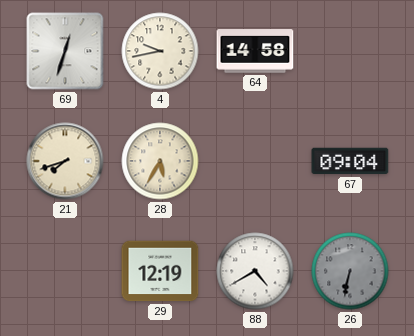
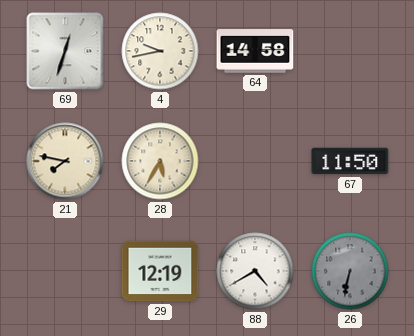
21: 7:42 -> 7:47
67: 09:04 -> 11:50
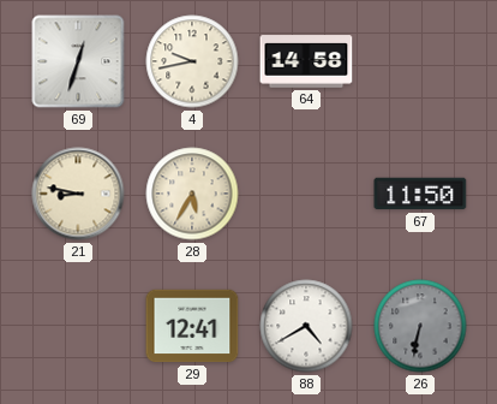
21: 7:47 -> 8:47
29: 12:19 -> 12:41
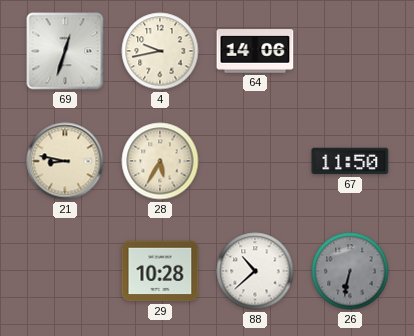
64: 14:58 -> 14:06
29: 12:41 -> 10:28
88: 4:40 -> 10:38
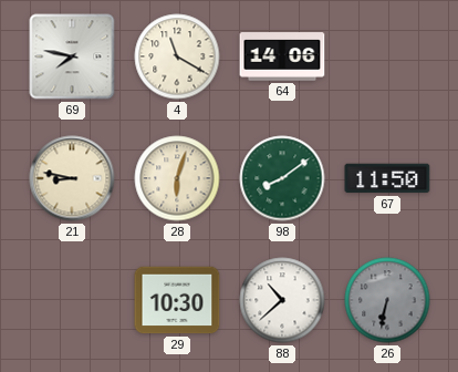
69: 12:33 -> 7:47
4: 9:43 -> 11:20
28: 5:35 -> 6:03
98: none -> 8:09
29: 10:28 -> 10:30
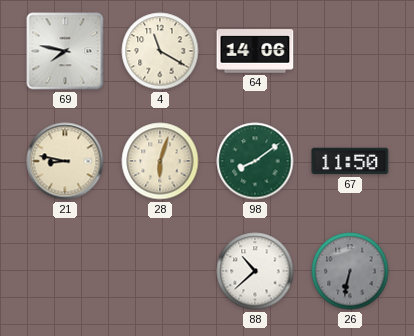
29: 10:30 -> none
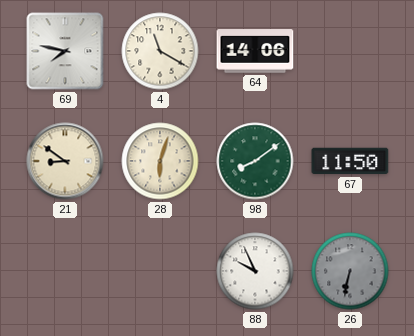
21: 8:47 -> 8:51
88: 10:38 -> 9:56
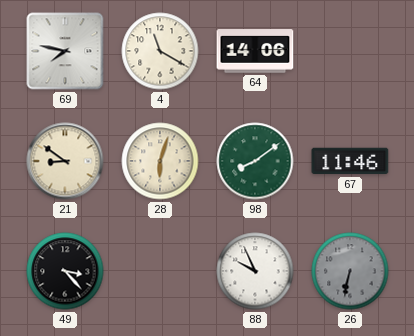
67: 11:50 -> 11:46
49: none -> 3:23
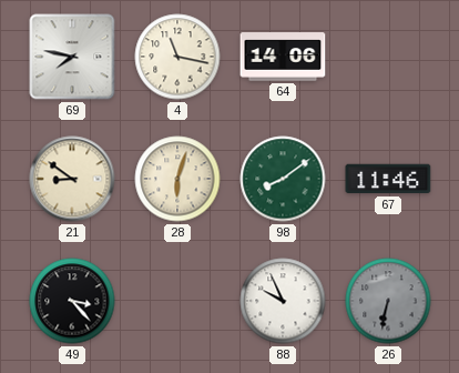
4: 11:20 -> 11:17
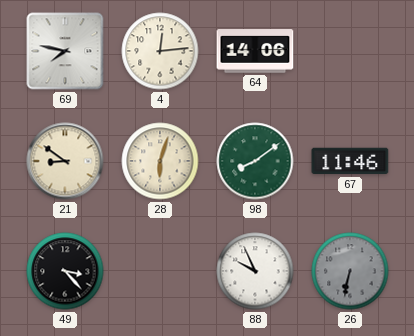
4: 11:17 -> 12:14
